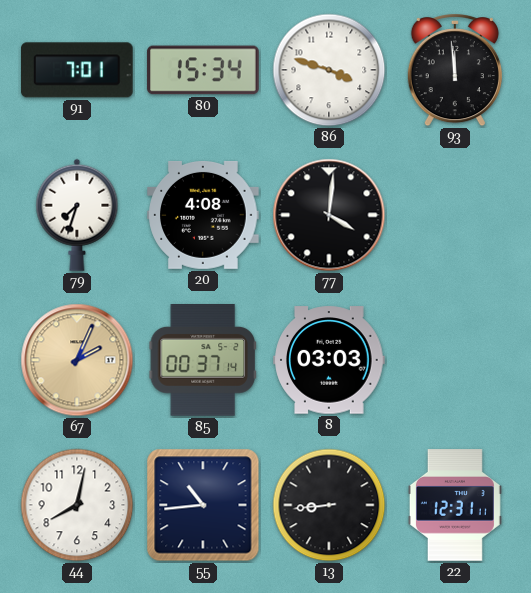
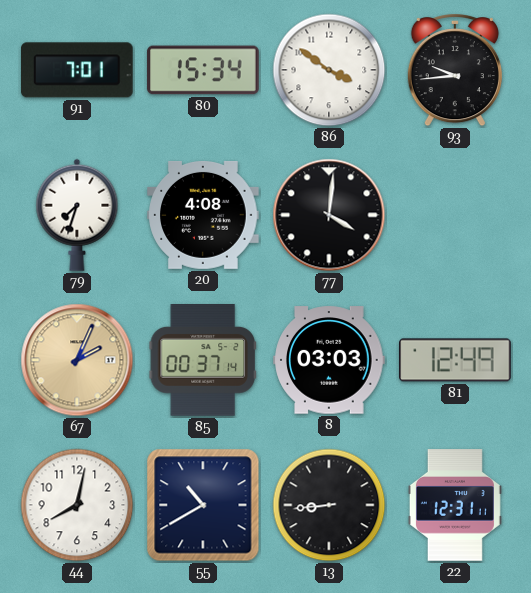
86: 3:48 -> 3:51
93: 11:59 -> 9:44
81: none -> 12:49
55: 10:44 -> 10:40
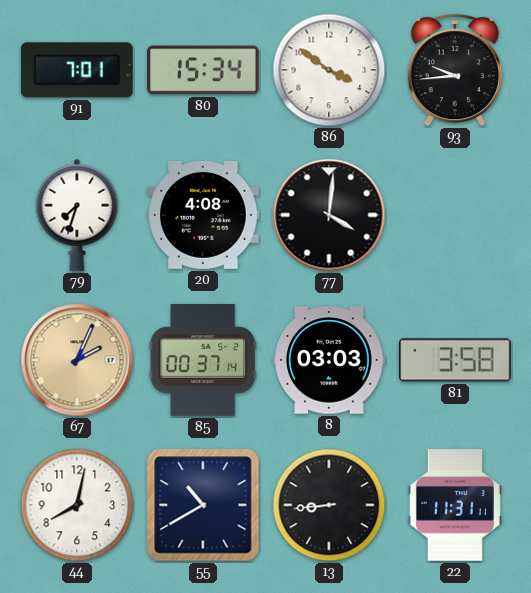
81: 12:49 -> 3:58
22: 12:31 -> 11:31
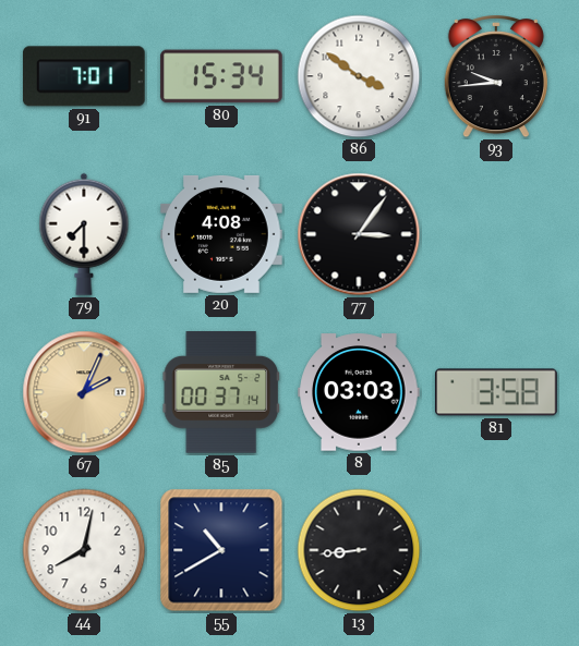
79: 7:33 -> 7:30
77: 4:01 -> 3:06
22: 11:31 -> none
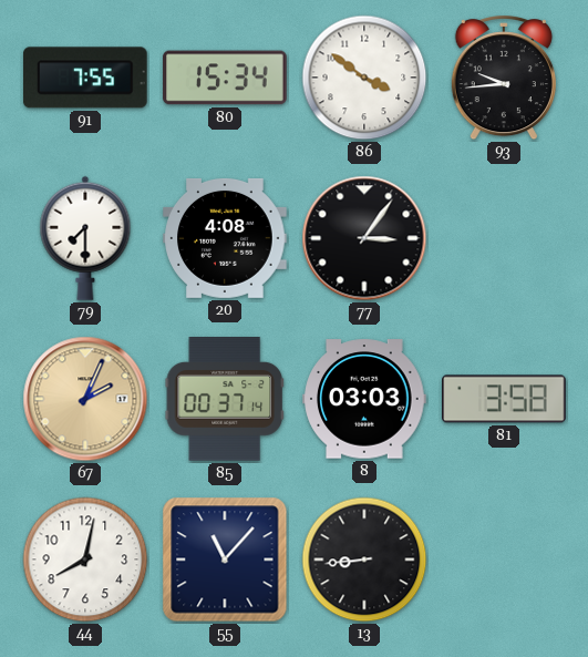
91: 7:01 -> 7:55
55: 10:40 -> 11:07
